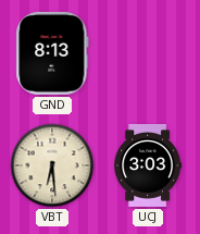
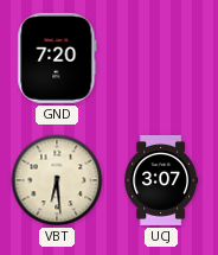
GND: 8:13 -> 7:20
UCJ: 3:03 -> 3:07
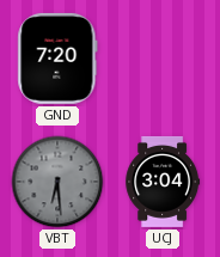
VBT dial: cream -> grey
UCJ: 3:07 -> 3:04
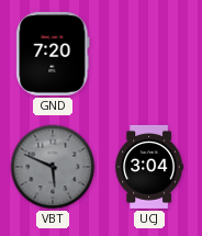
VBT: 6:29 -> 5:49
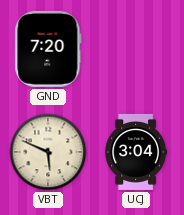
VBT dial: grey -> cream
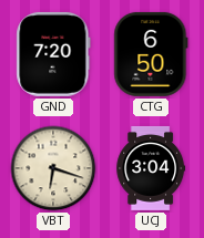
CTG: none -> 6:50
VBT: 5:49 -> 6:18
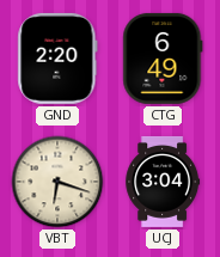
GND: 7:20 -> 2:20
CTG: 6:50 -> 6:49
